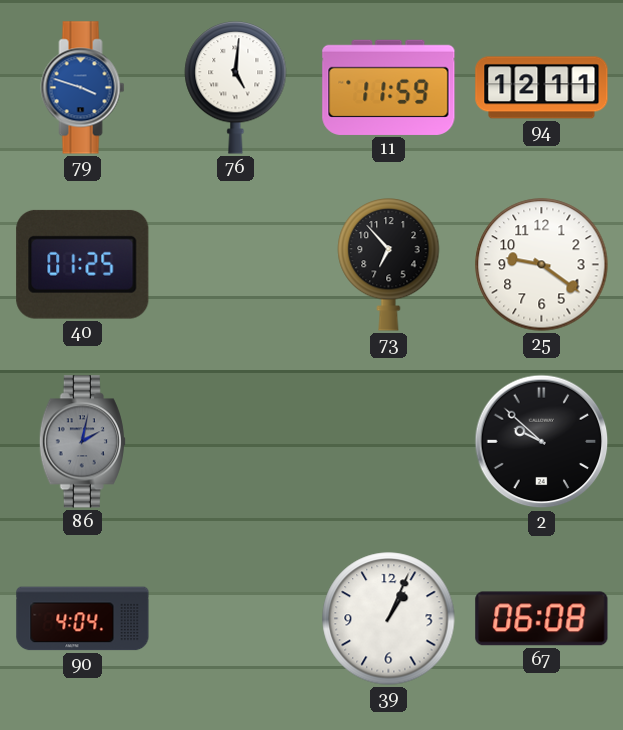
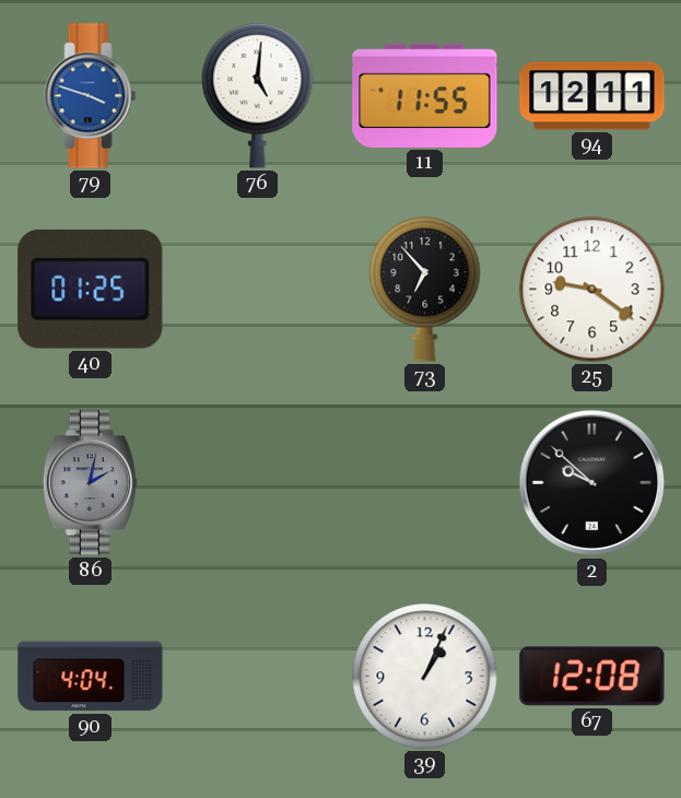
11: 11:59 -> 11:55
67: 06:08 -> 12:08
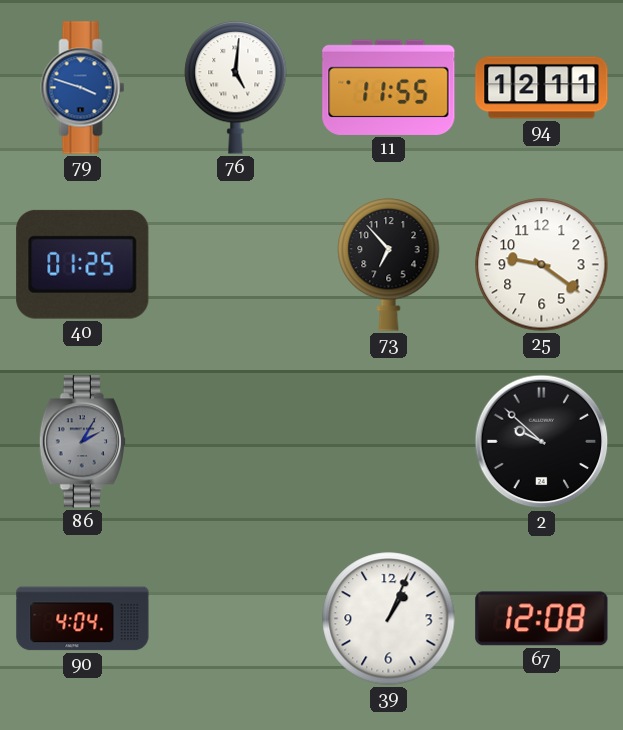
86: 2:02 -> 2:05
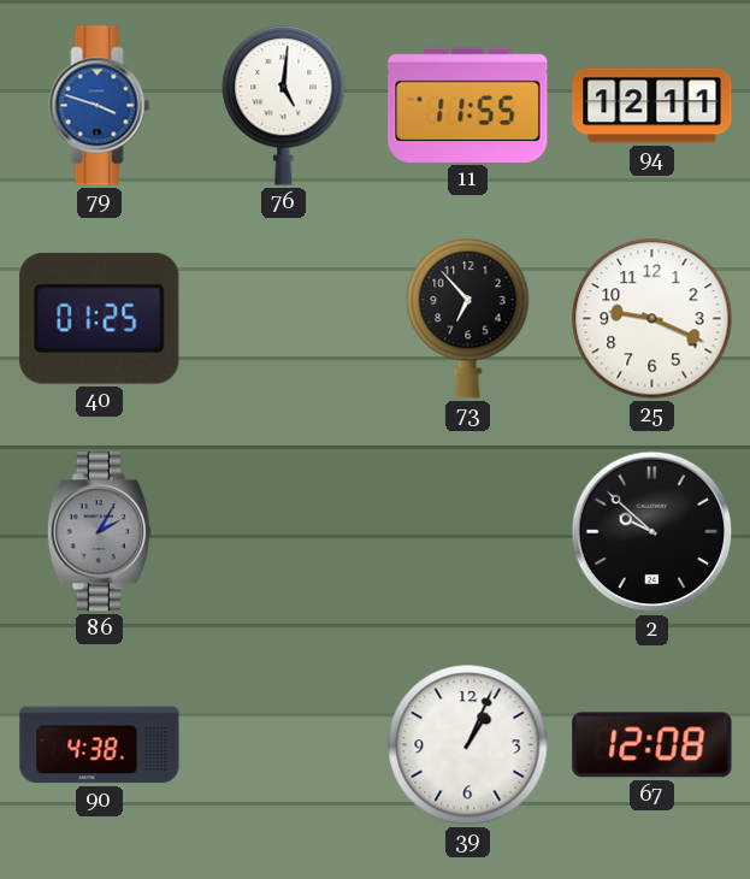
25: 9:21 -> 9:19
90: 4:04 -> 4:38
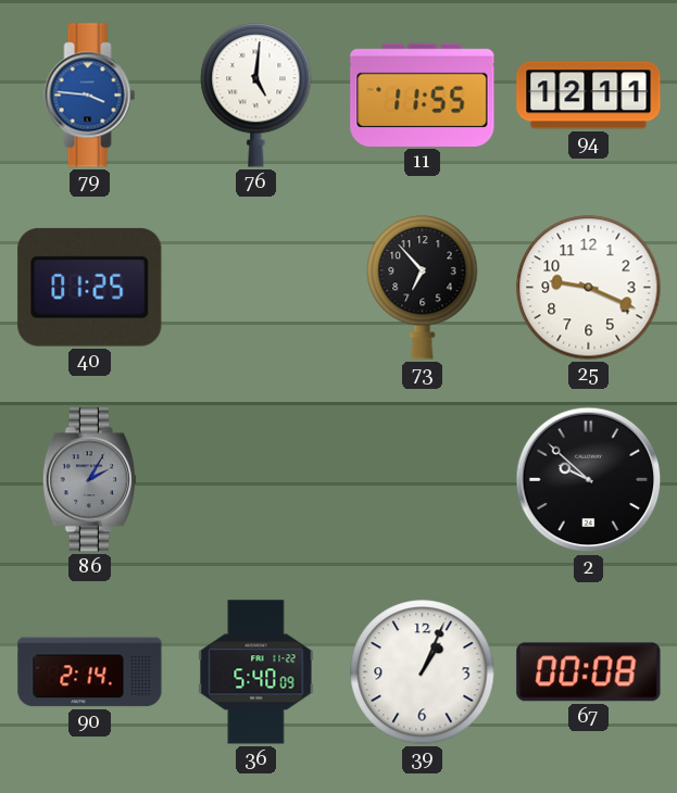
79: 3:48 -> 3:46
90: 4:38 -> 2:14
36: none -> 5:40
67: 12:08 -> 00:08
